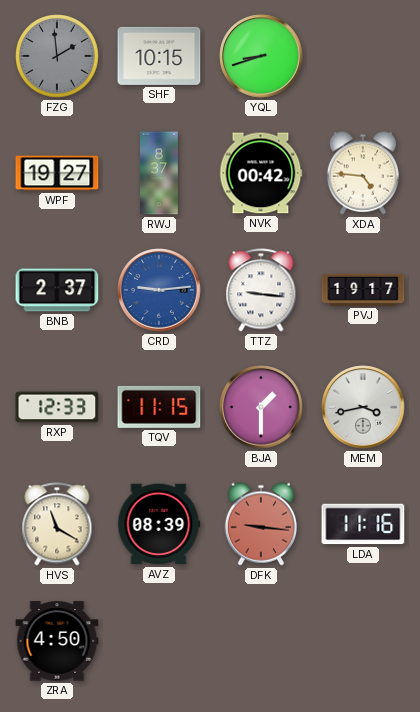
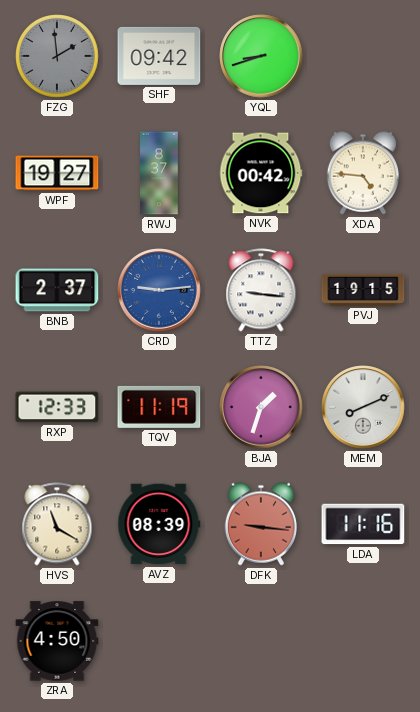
SHF: 10:15 -> 09:42
PVJ: 19:17 -> 19:15
TQV: 11:15 -> 11:19
BJA: 1:30 -> 1:33
MEM: 3:43 -> 8:11
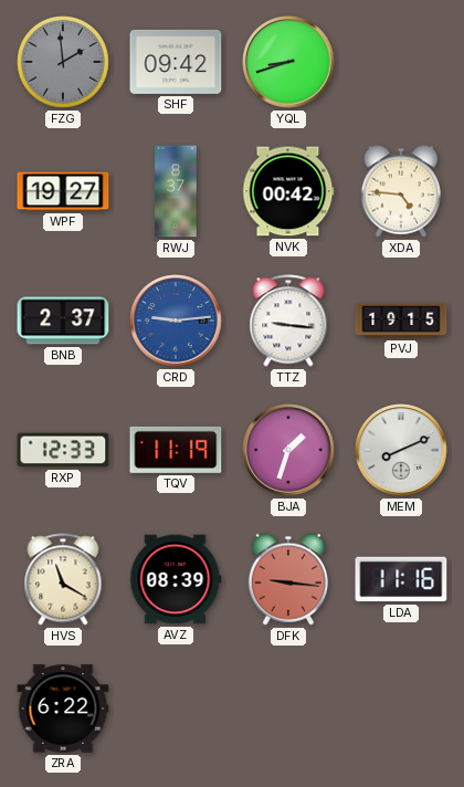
ZRA: 4:50 -> 6:22
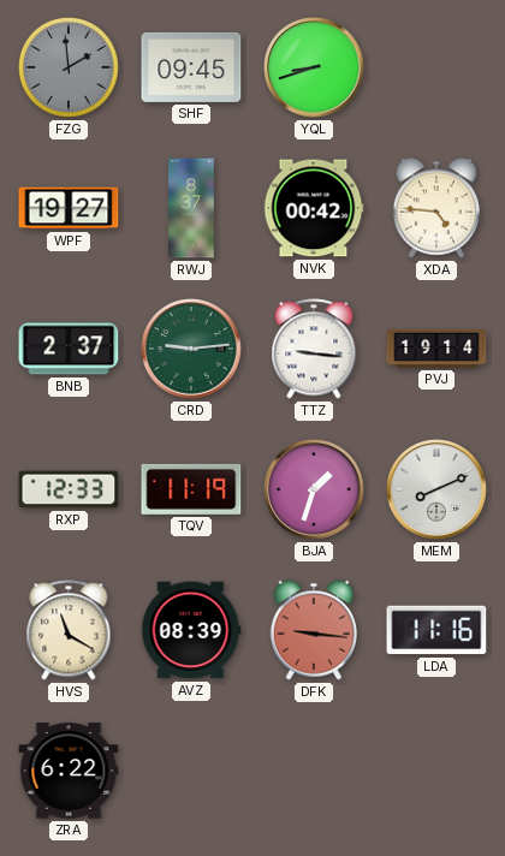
SHF: 09:42 -> 09:45
CRD dial: blue -> green
PVJ: 19:15 -> 19:14
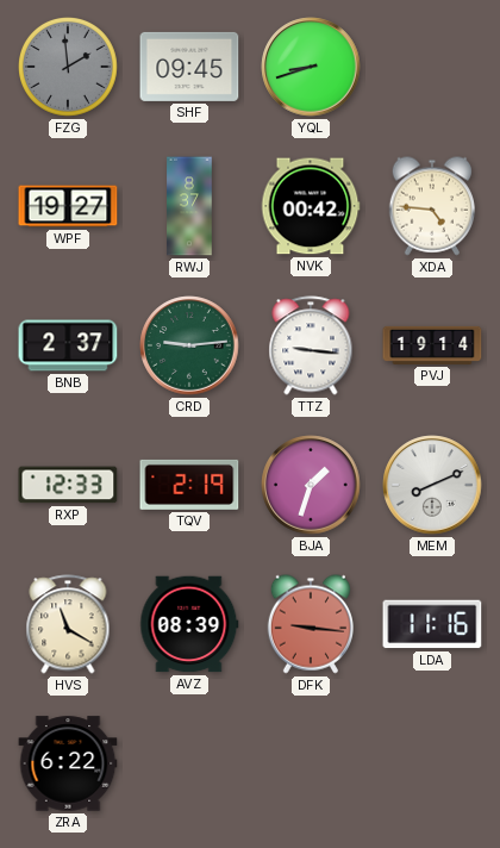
TQV: 11:19 -> 2:19
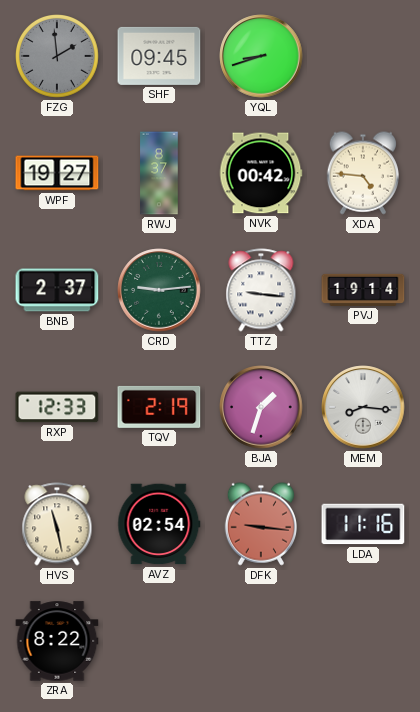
MEM: 8:11 -> 8:16
HVS: 11:20 -> 11:28
AVZ: 08:39 -> 02:54
ZRA: 6:22 -> 8:22
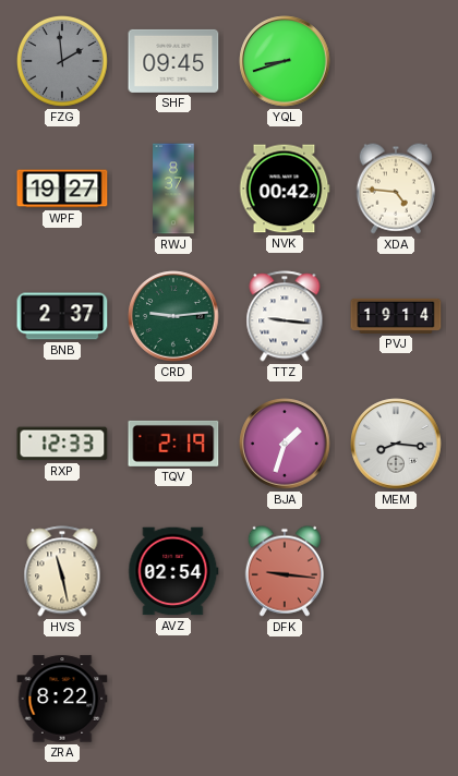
LDA: 11:16 -> none
